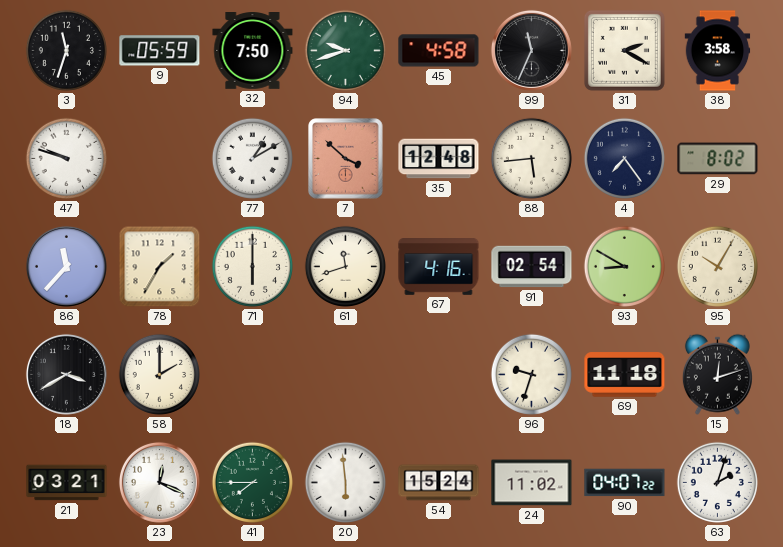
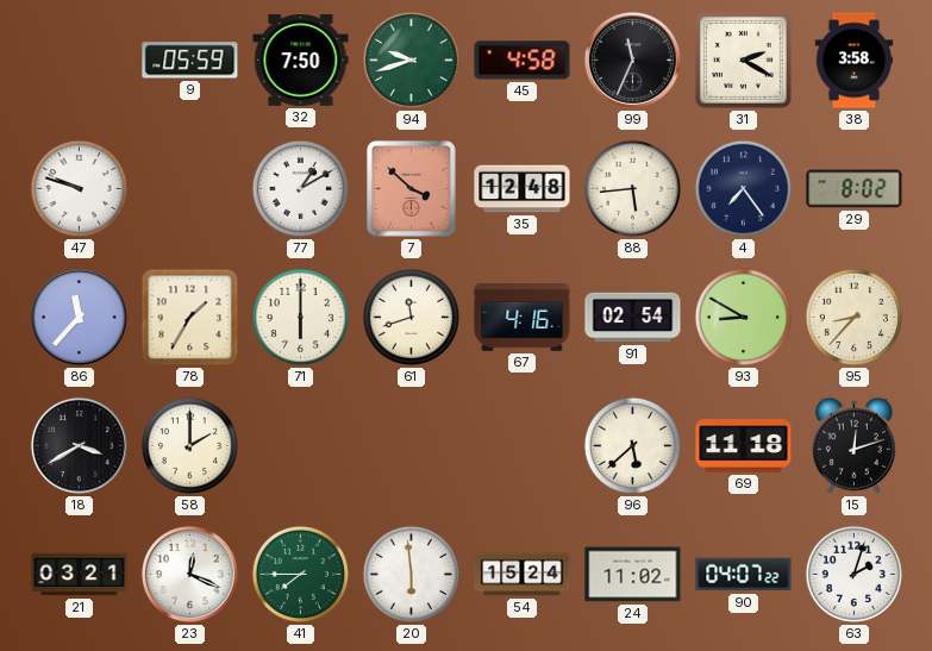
3: 11:33 -> none
95: 10:05 -> 8:37
96: 9:33 -> 5:38
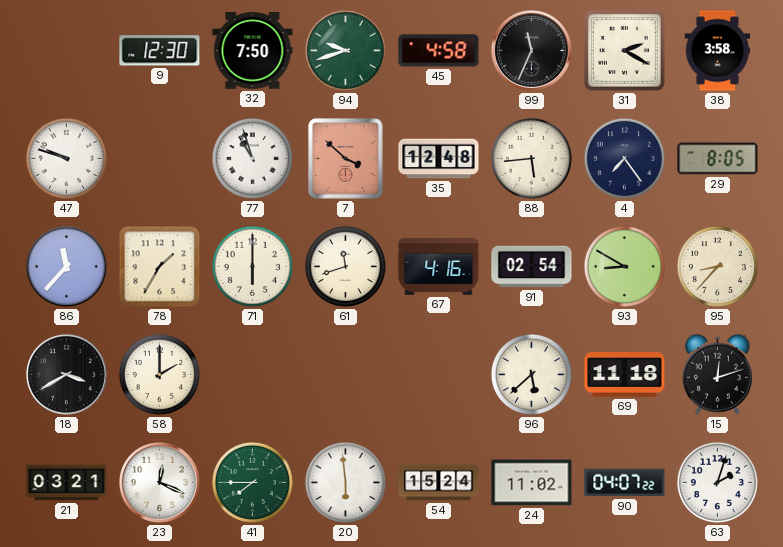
9: 05:59 -> 12:30
77: 1:10 -> 10:57
29: 8:02 -> 8:05
